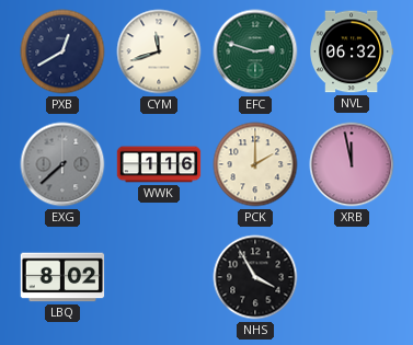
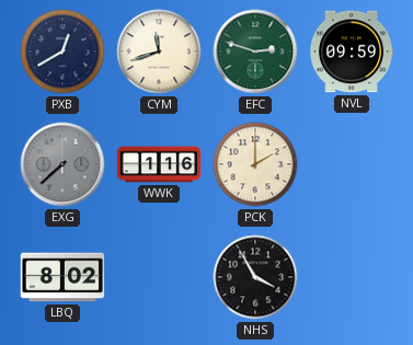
NVL: 06:32 -> 09:59
XRB: 11:58 -> none
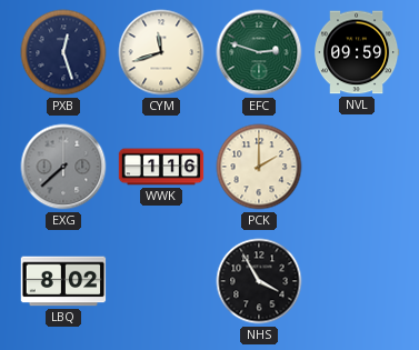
PXB: 12:40 -> 12:27
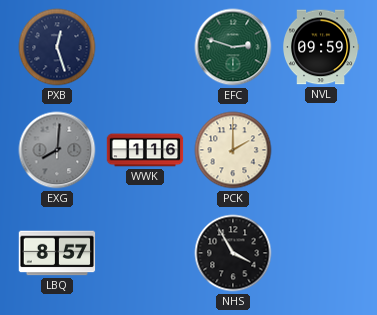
CYM: 11:42 -> none
EXG: 7:38 -> 8:01
LBQ: 8:02 -> 8:57
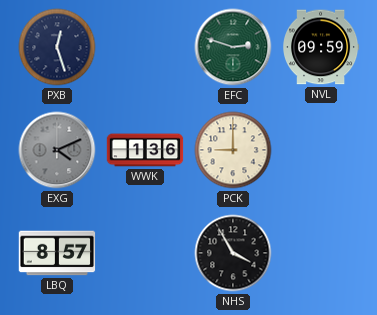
EXG: 8:01 -> 4:11
WWK: 1:16 -> 1:36
PCK: 2:00 -> 9:00
